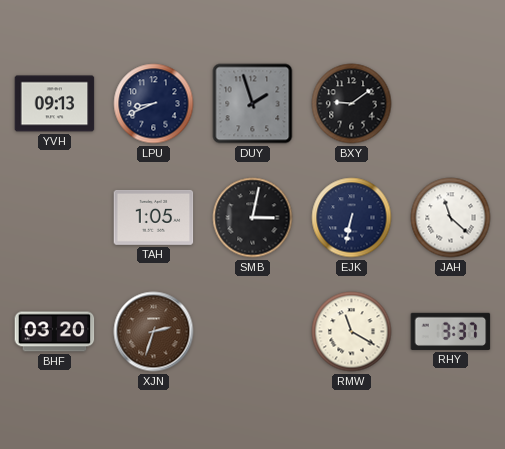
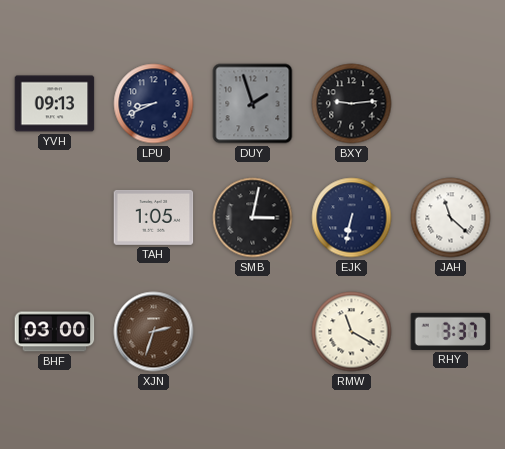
BXY: 9:09 -> 9:14
BHF: 03:20 -> 03:00
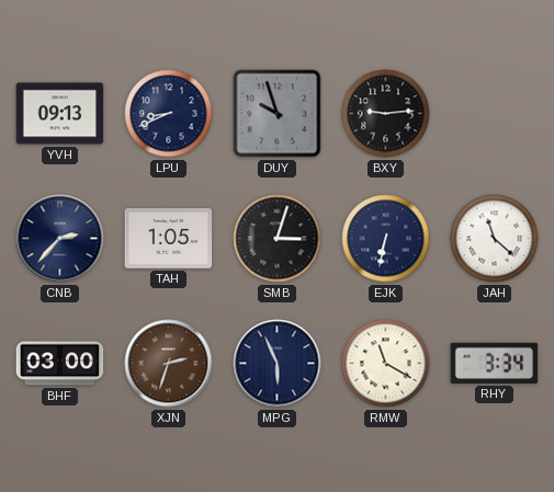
DUY: 1:57 -> 9:57
CNB: none -> 2:37
SMB: 3:02 -> 3:03
MPG: none -> 5:56
RHY: 3:37 -> 3:34
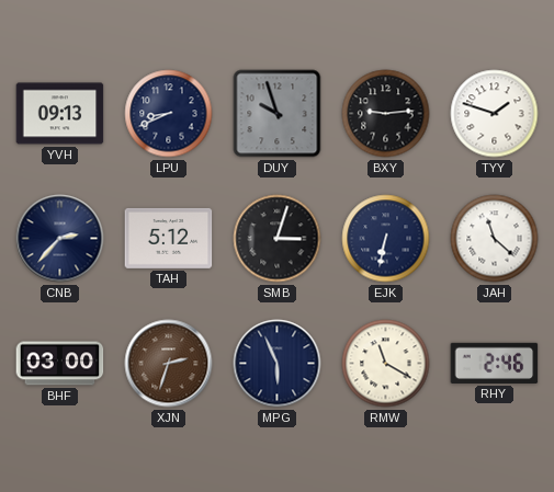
TYY: none -> 1:48
TAH: 1:05 -> 5:12
RHY: 3:34 -> 2:46
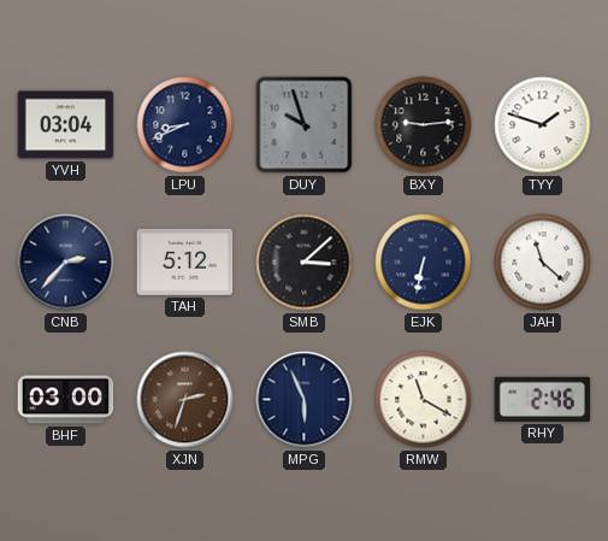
YVH: 09:13 -> 03:04
SMB: 3:03 -> 3:08
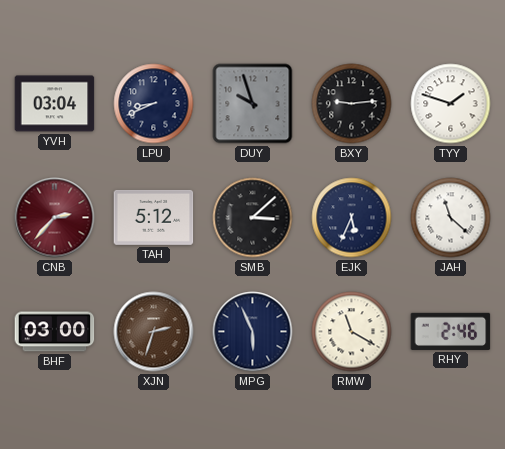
CNB dial: navy -> burgundy
EJK: 6:32 -> 5:34
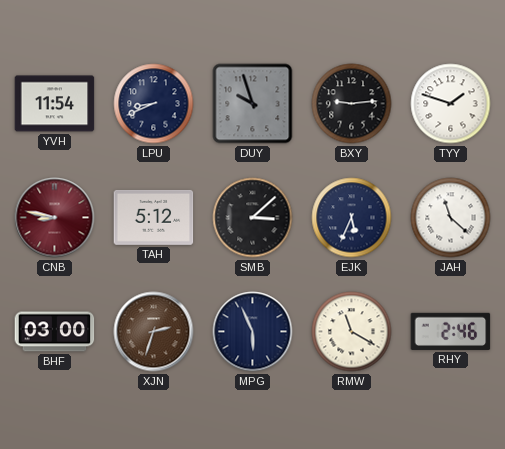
YVH: 03:04 -> 11:54
CNB: 2:37 -> 8:47
